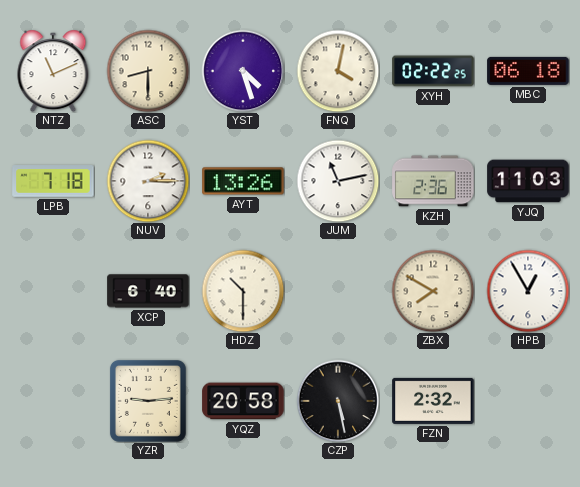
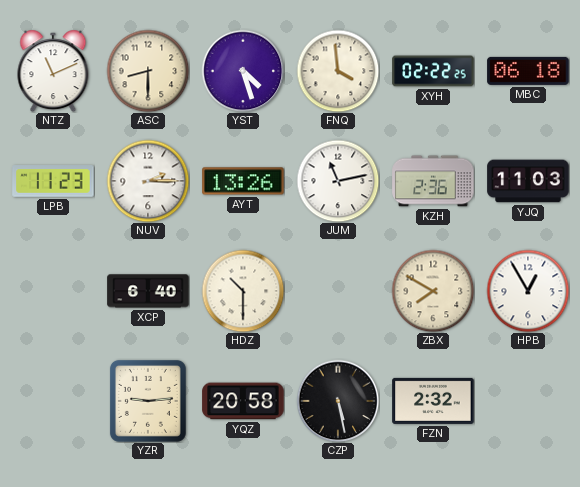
FNQ: 4:02 -> 3:59
LPB: 7:18 -> 11:23
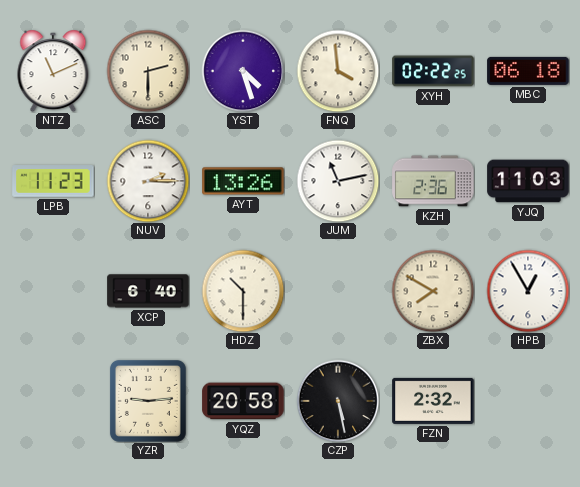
ASC: 8:30 -> 2:30
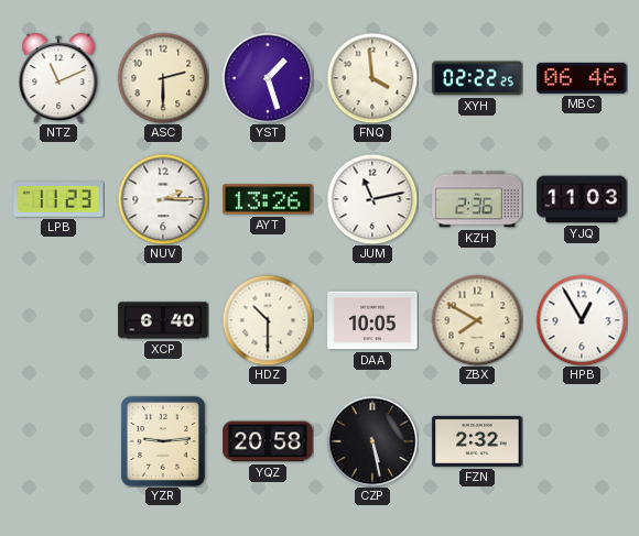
YST: 4:27 -> 1:27
MBC: 06:18 -> 06:46
DAA: none -> 10:05
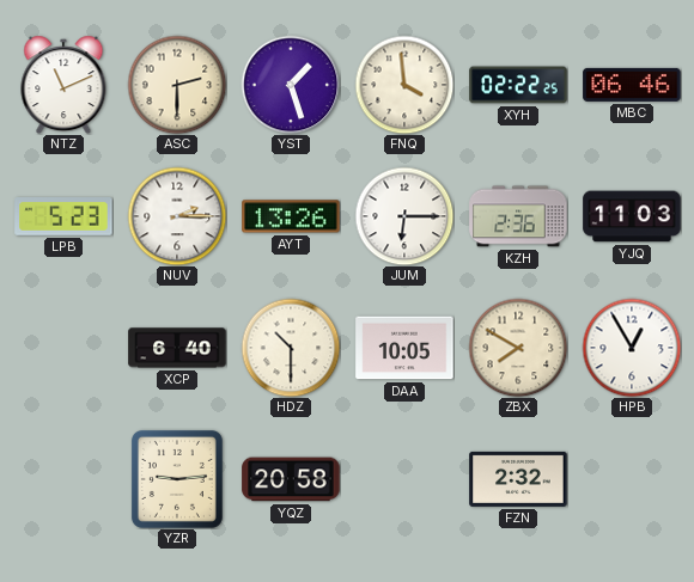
LPB: 11:23 -> 5:23
JUM: 11:13 -> 6:15
CZP: 5:28 -> none
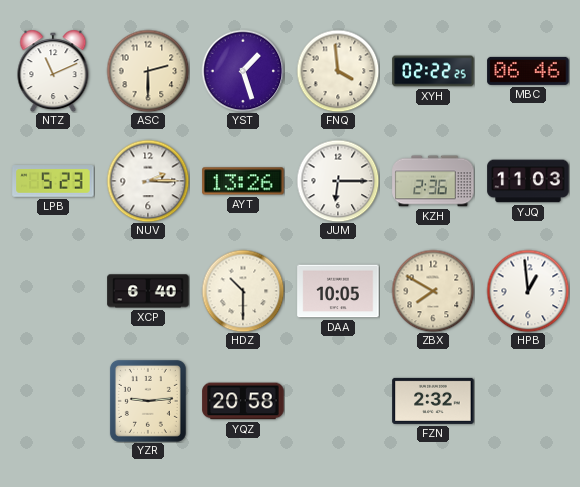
HPB: 12:55 -> 12:59
